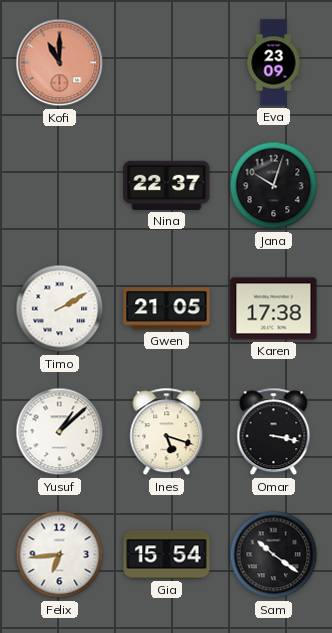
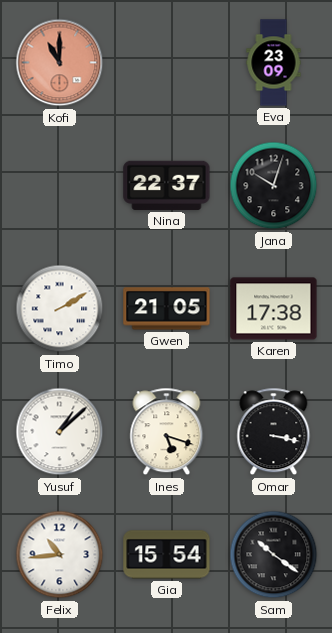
Felix: 6:44 -> 10:44
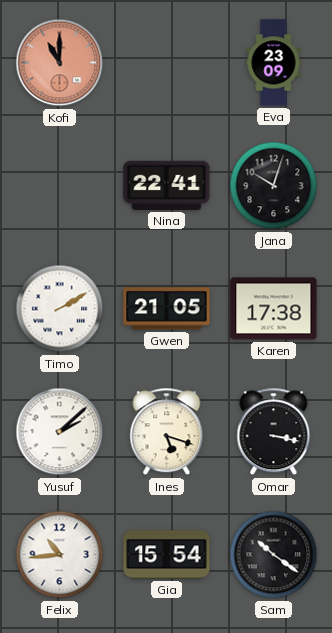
Nina: 22:37 -> 22:41
Yusuf: 1:08 -> 2:08
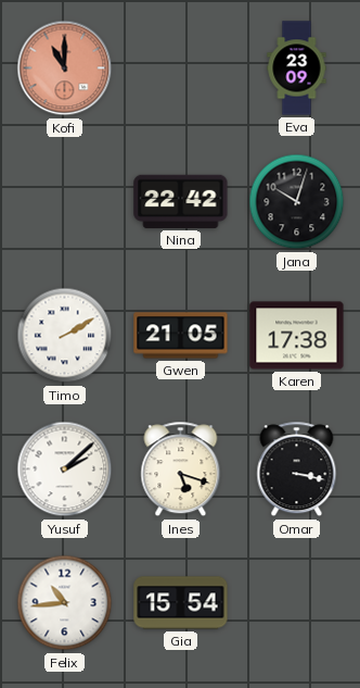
Nina: 22:41 -> 22:42
Sam: 10:21 -> none
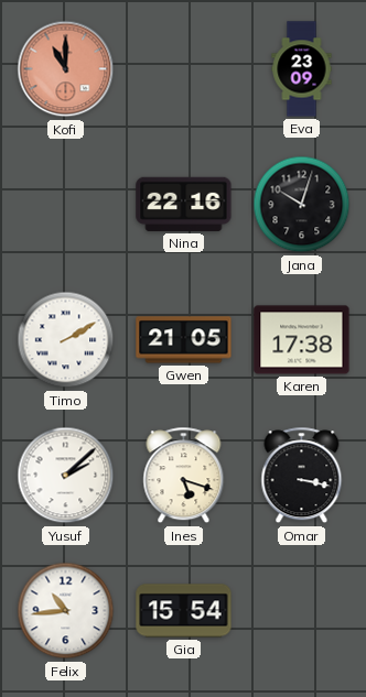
Nina: 22:42 -> 22:16
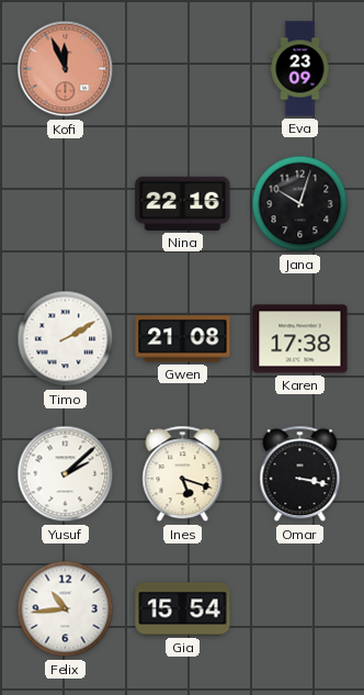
Kofi: 11:00 -> 11:56
Gwen: 21:05 -> 21:08
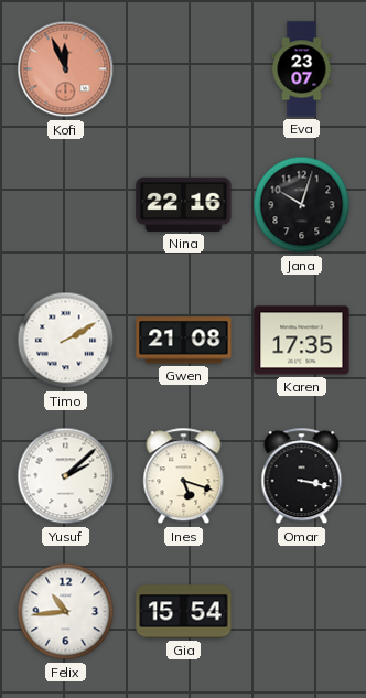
Eva: 23:09 -> 23:07
Karen: 17:38 -> 17:35
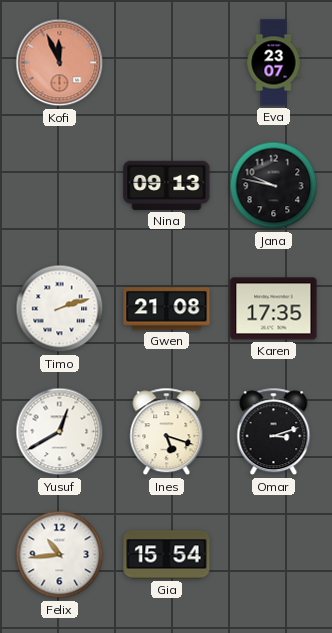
Nina: 22:16 -> 09:13
Jana: 10:03 -> 9:47
Timo: 2:10 -> 2:12
Yusuf: 2:08 -> 12:40
Omar: 3:17 -> 3:12
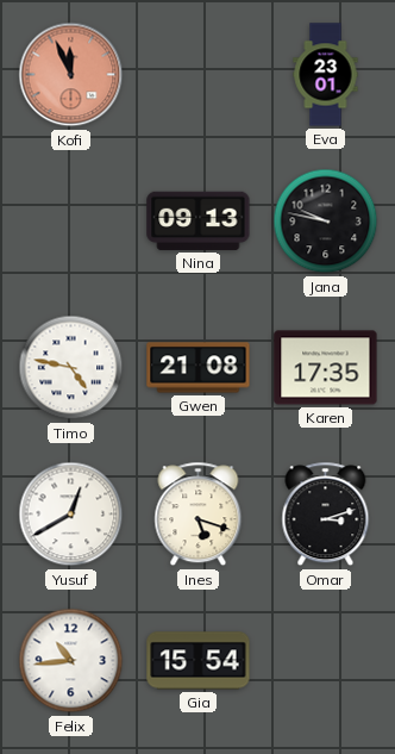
Eva: 23:07 -> 23:01
Timo: 2:12 -> 4:47
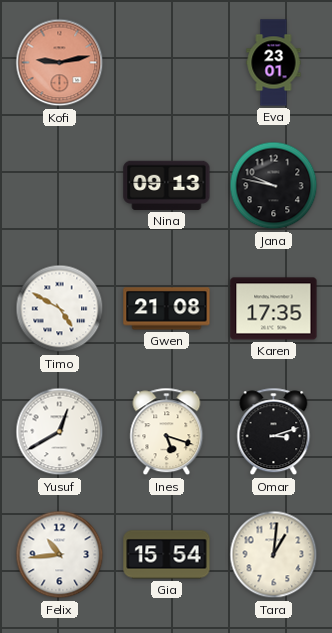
Kofi: 11:56 -> 9:13
Timo: 4:47 -> 4:50
Tara: none -> 1:01
